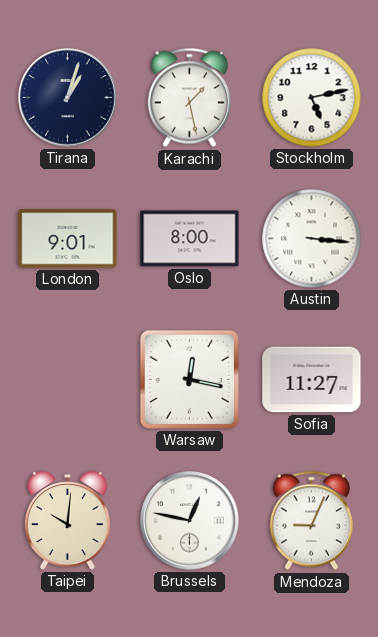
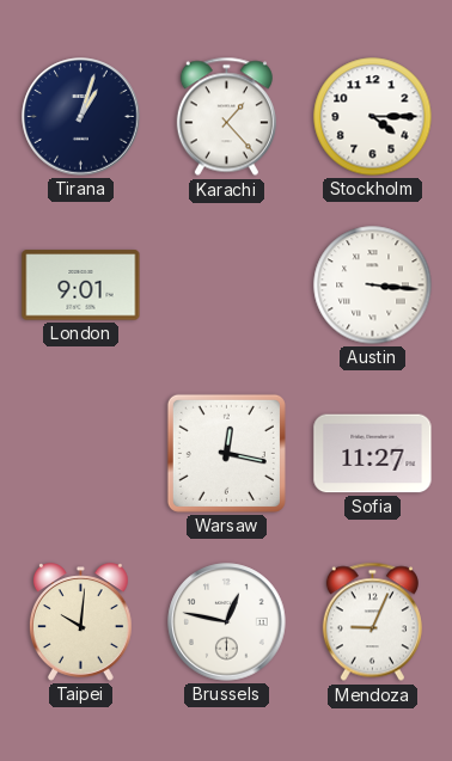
Karachi: 1:28 -> 1:23
Stockholm: 5:13 -> 4:15
Oslo: 8:00 -> none
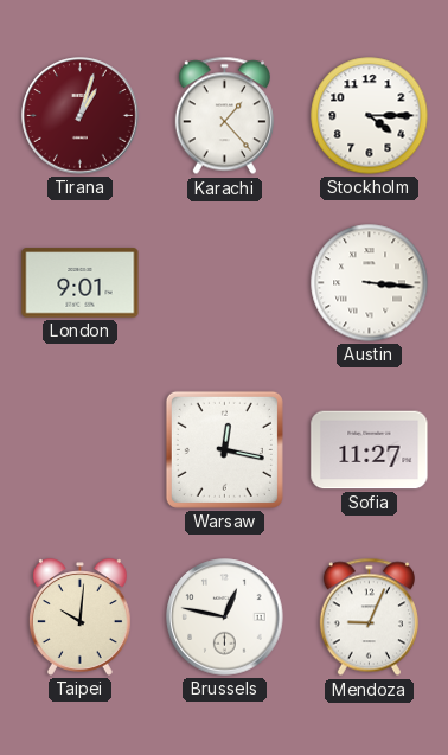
Tirana dial: navy -> burgundy
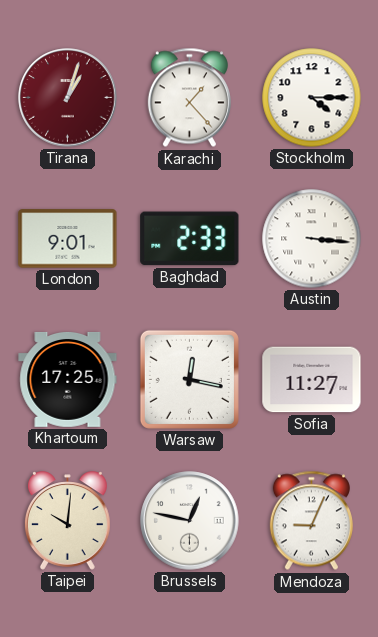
Baghdad: none -> 2:33
Khartoum: none -> 17:25
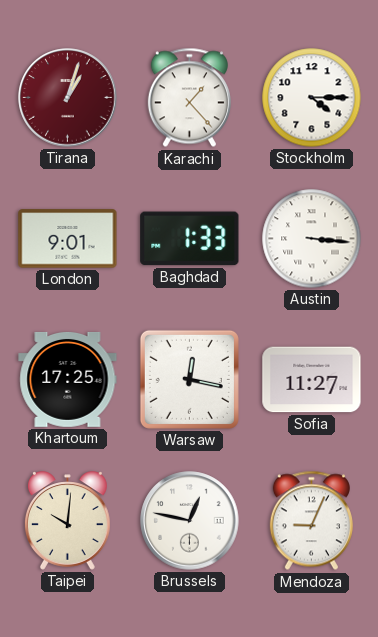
Baghdad: 2:33 -> 1:33
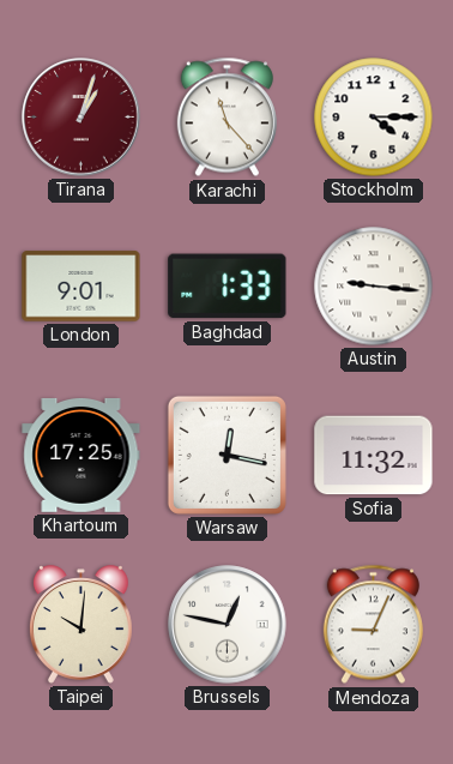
Karachi: 1:23 -> 11:23
Austin: 3:16 -> 9:16
Sofia: 11:27 -> 11:32
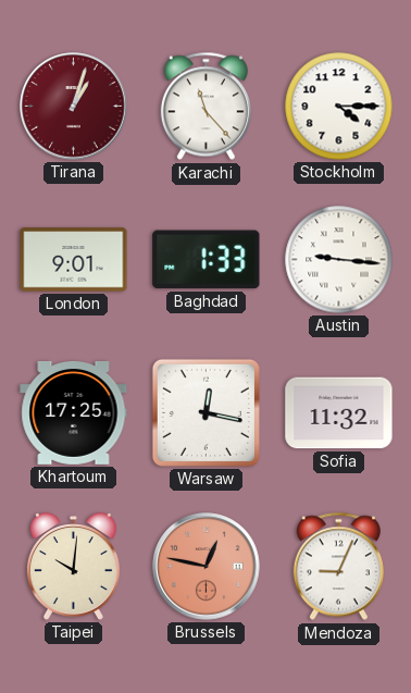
Brussels dial: white -> salmon
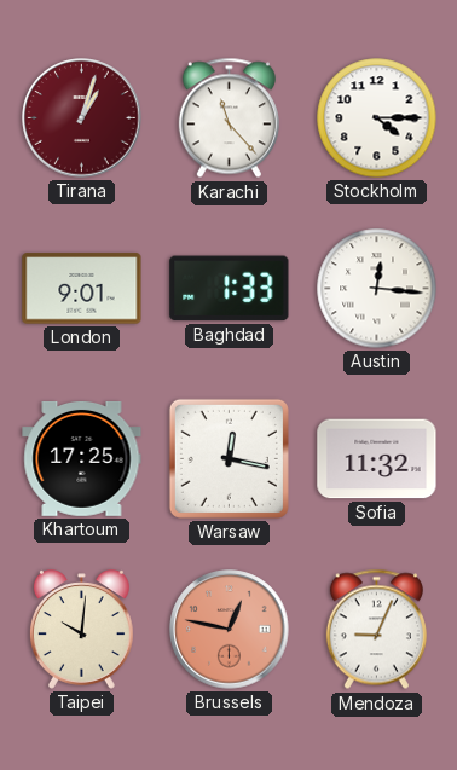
Austin: 9:16 -> 12:16
